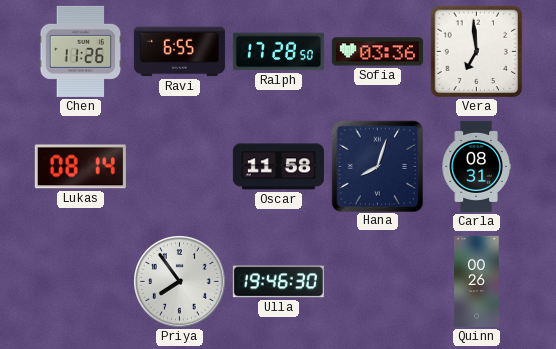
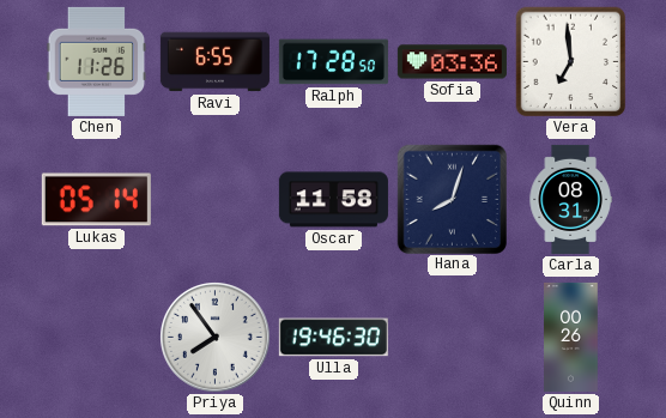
Lukas: 08:14 -> 05:14
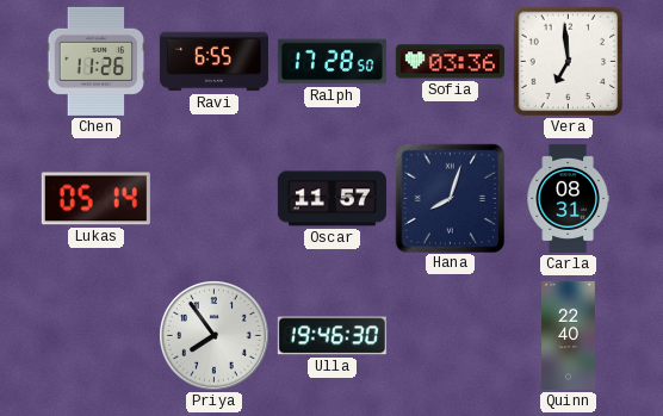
Oscar: 11:58 -> 11:57
Quinn: 00:26 -> 22:40
